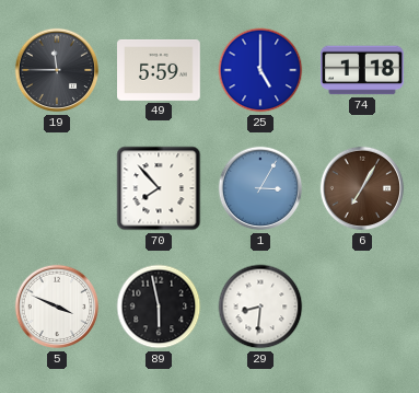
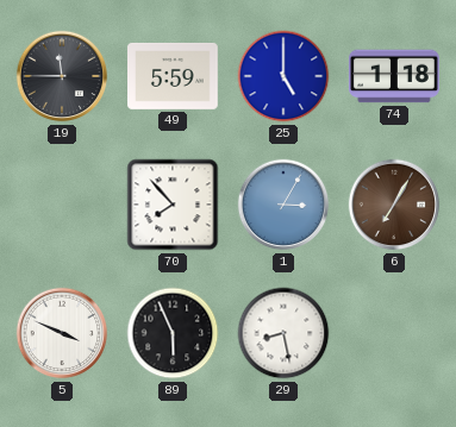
89: 5:58 -> 5:56
29: 8:31 -> 8:28
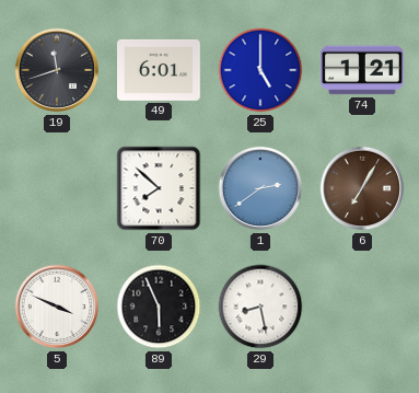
19: 11:45 -> 11:42
49: 5:59 -> 6:01
74: 1:18 -> 1:21
70: 7:53 -> 7:52
1: 3:05 -> 2:39
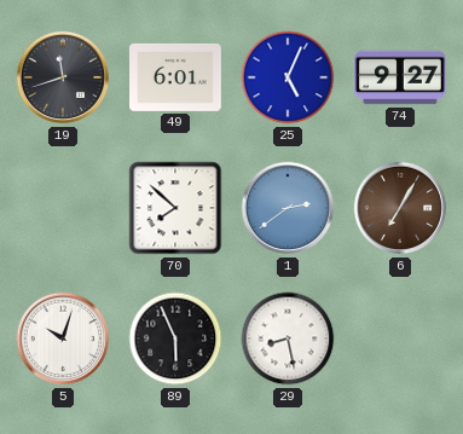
25: 5:00 -> 5:04
74: 1:21 -> 9:27
5: 3:49 -> 10:03
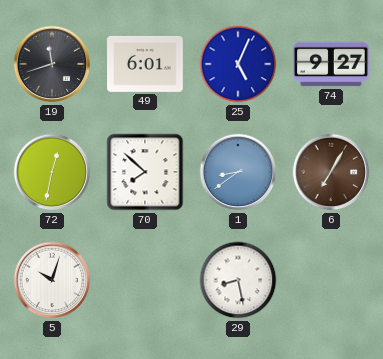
72: none -> 12:32
1: 2:39 -> 8:39
89: 5:56 -> none
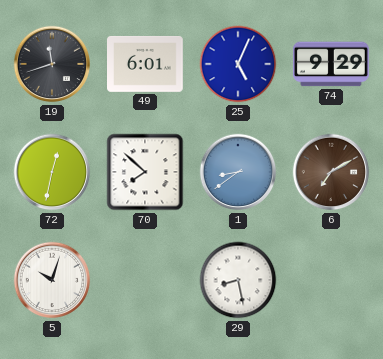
74: 9:27 -> 9:29
6: 7:05 -> 7:10
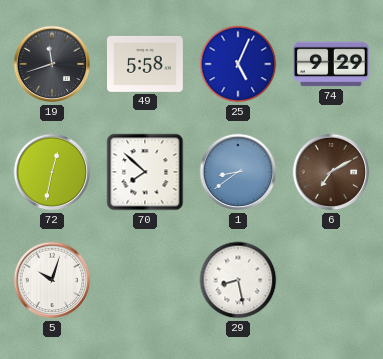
49: 6:01 -> 5:58
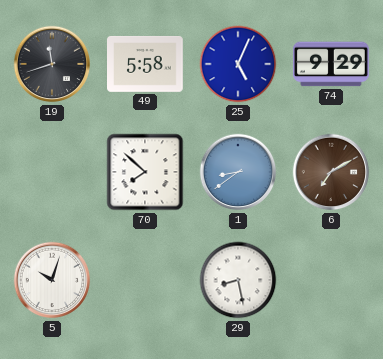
72: 12:32 -> none
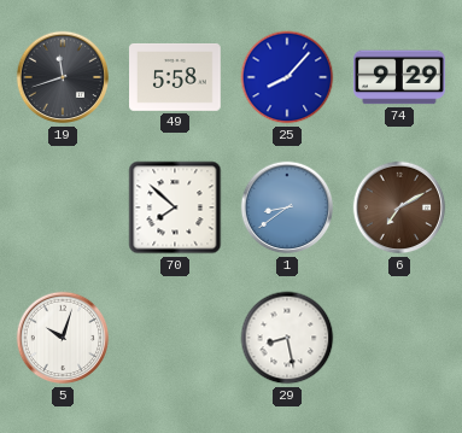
25: 5:04 -> 8:07
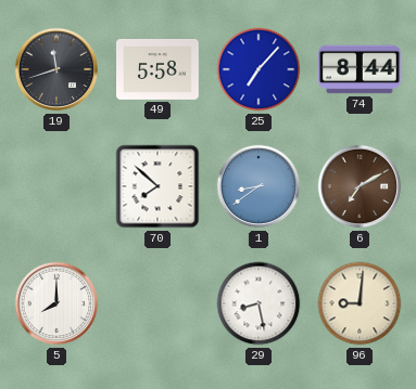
25: 8:07 -> 7:07
74: 9:29 -> 8:44
5: 10:03 -> 8:00
96: none -> 9:01
